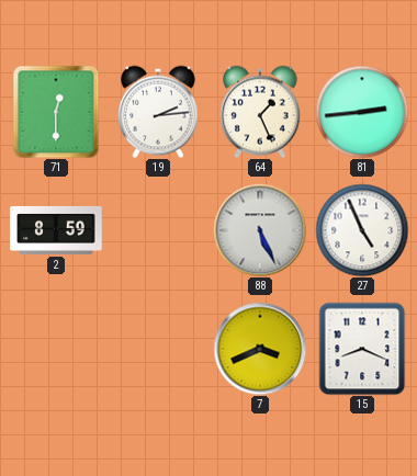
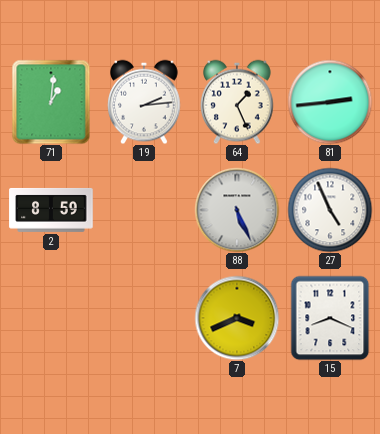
71: 12:30 -> 1:01
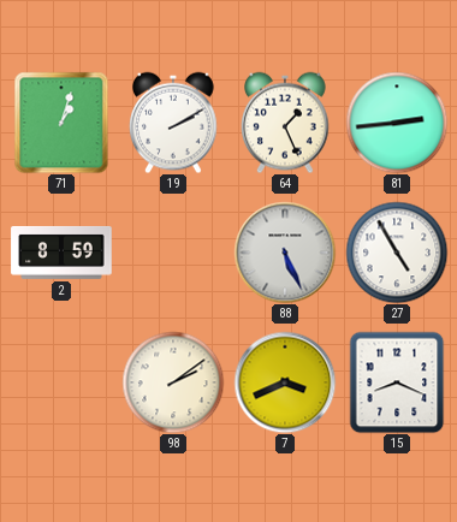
71: 1:01 -> 1:03
19: 2:14 -> 2:10
27: 4:56 -> 4:55
98: none -> 2:09
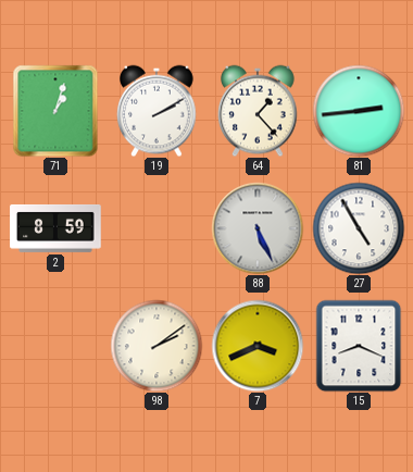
64: 1:26 -> 1:23
